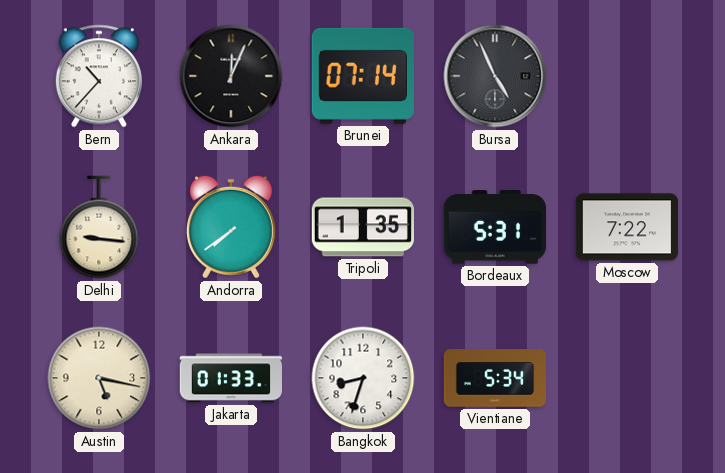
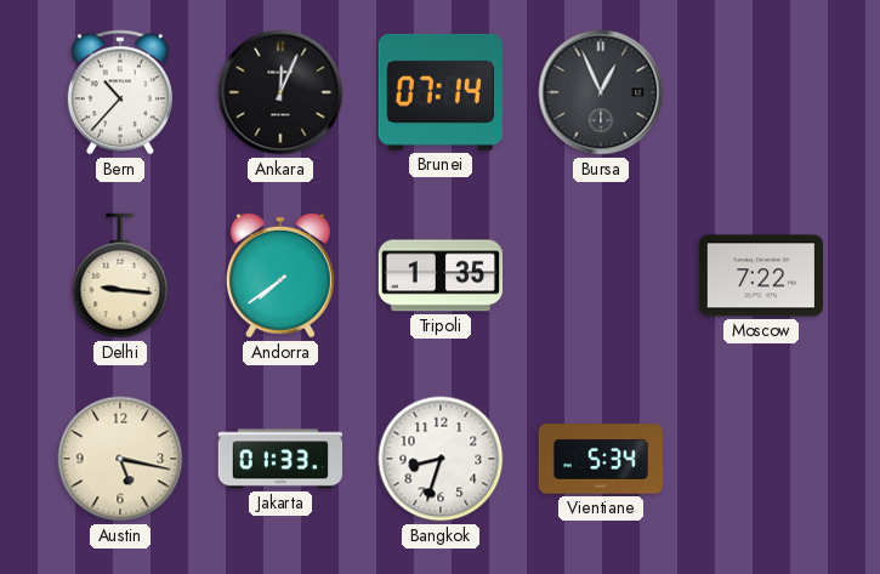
Bursa: 4:56 -> 12:56
Bordeaux: 5:31 -> none
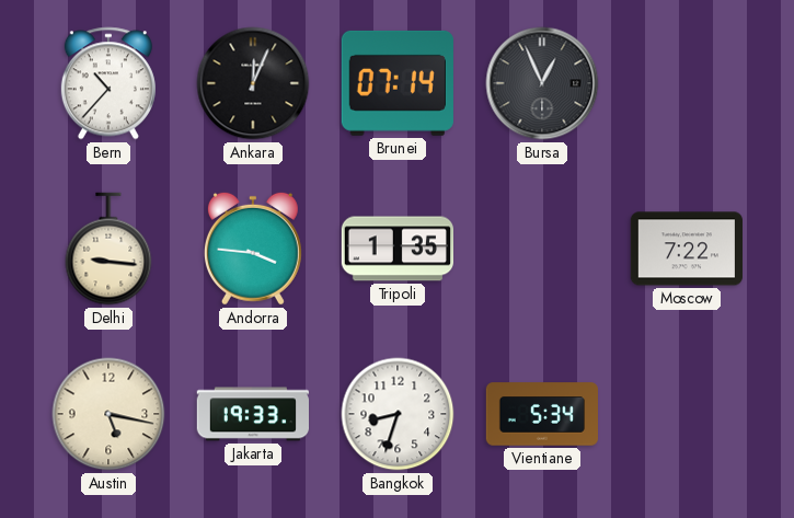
Andorra: 7:39 -> 3:46
Jakarta: 01:33 -> 19:33
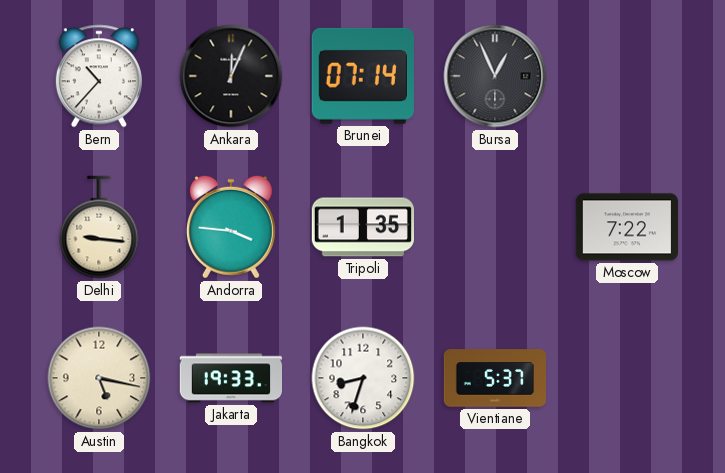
Vientiane: 5:34 -> 5:37
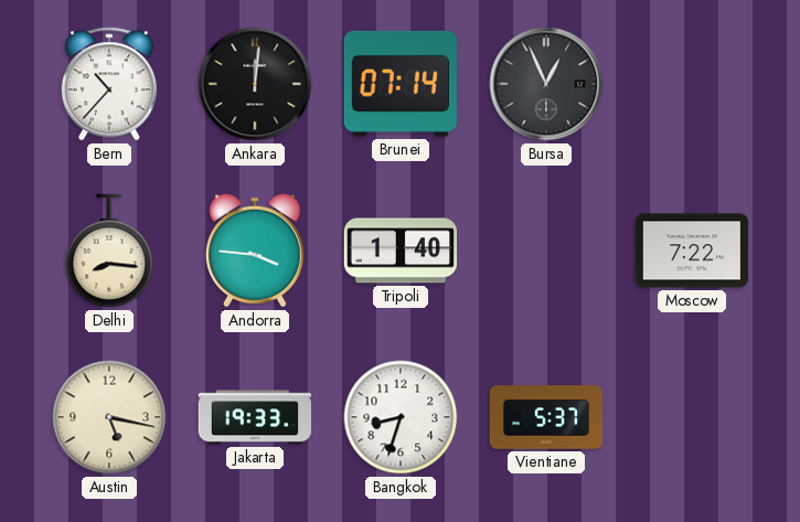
Ankara: 12:04 -> 12:01
Delhi: 9:16 -> 8:16
Tripoli: 1:35 -> 1:40
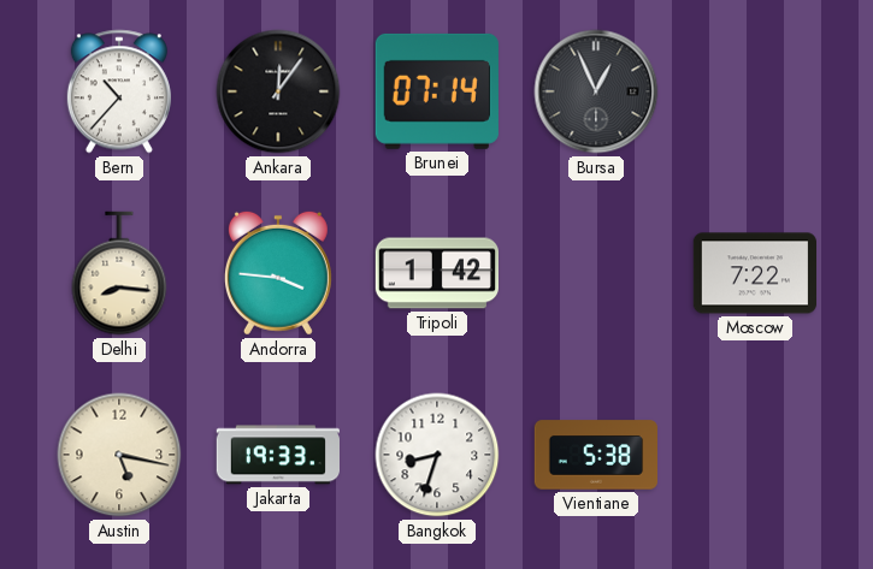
Ankara: 12:01 -> 12:06
Tripoli: 1:40 -> 1:42
Vientiane: 5:37 -> 5:38
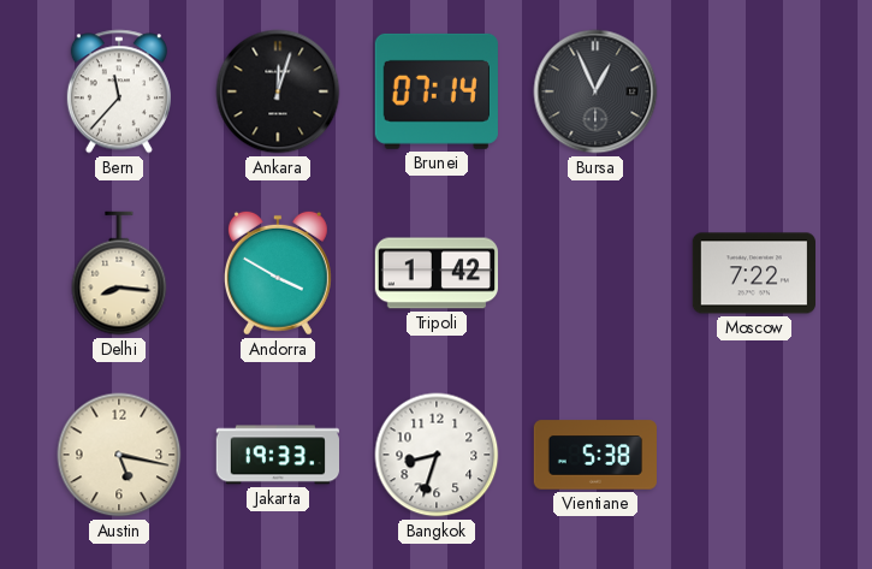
Bern: 10:37 -> 11:37
Ankara: 12:06 -> 12:03
Andorra: 3:46 -> 3:50
